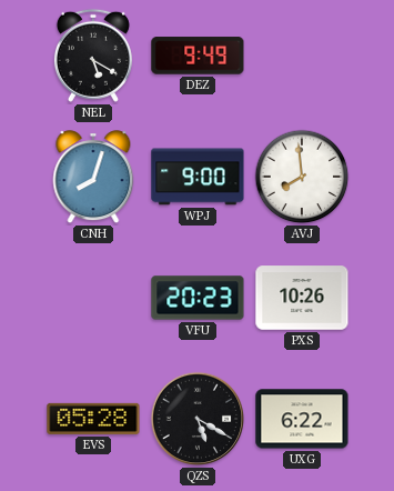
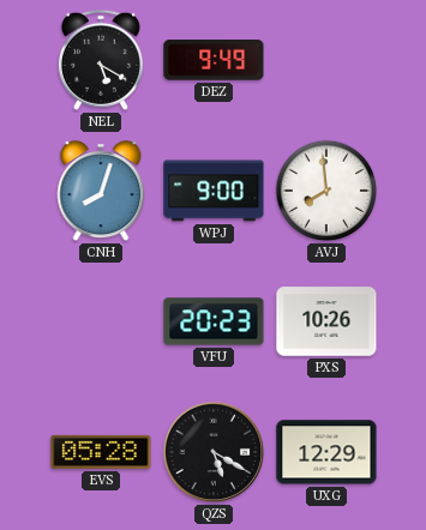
UXG: 6:22 -> 12:29
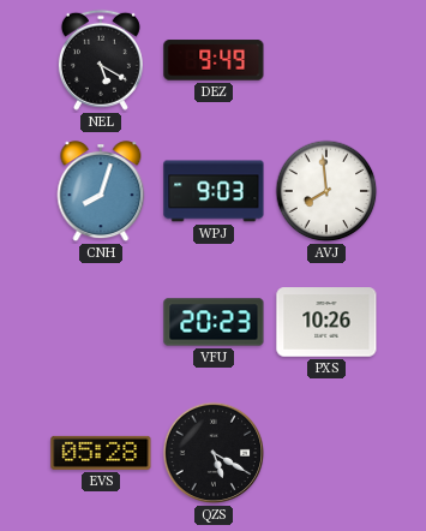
WPJ: 9:00 -> 9:03
UXG: 12:29 -> none
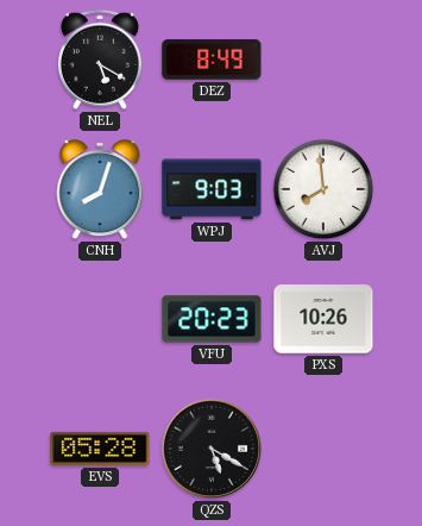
DEZ: 9:49 -> 8:49
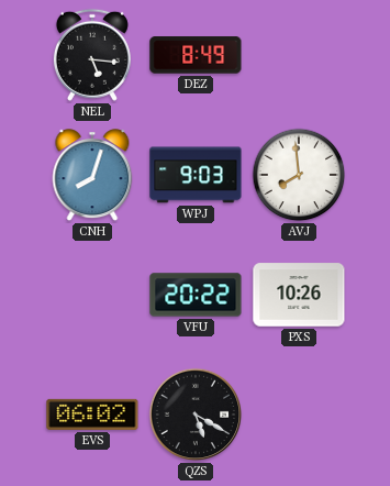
NEL: 5:20 -> 5:16
VFU: 20:23 -> 20:22
EVS: 05:28 -> 06:02
